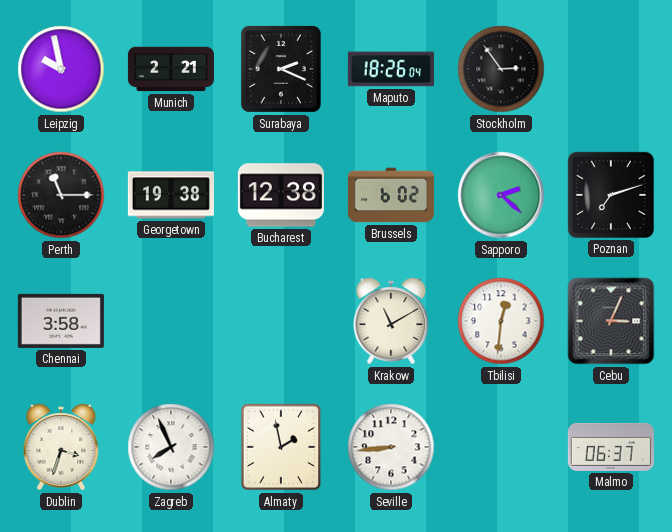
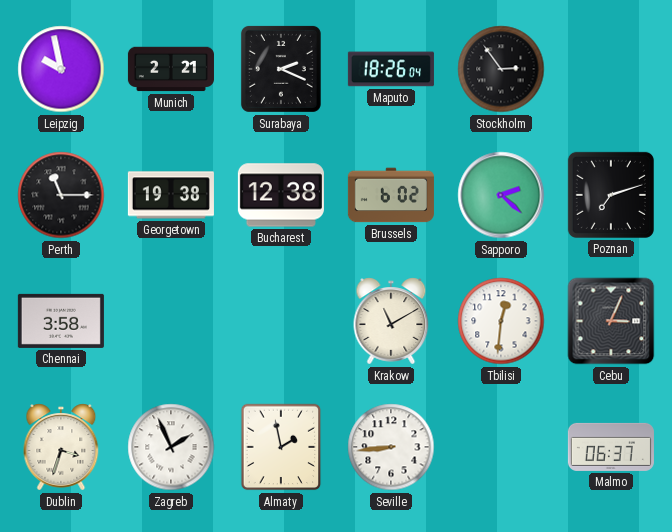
Zagreb: 7:56 -> 1:56
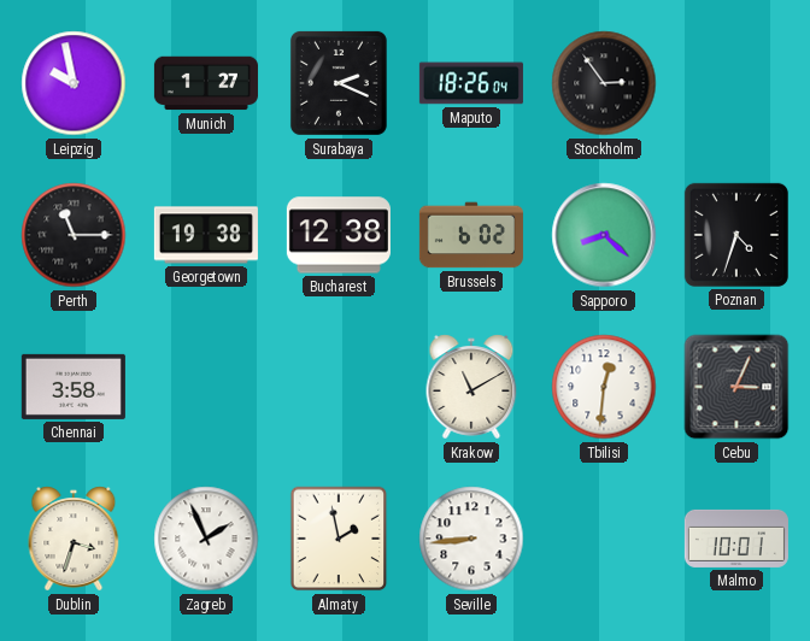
Munich: 2:21 -> 1:27
Sapporo: 2:22 -> 8:22
Poznan: 7:12 -> 4:33
Malmo: 06:37 -> 10:01
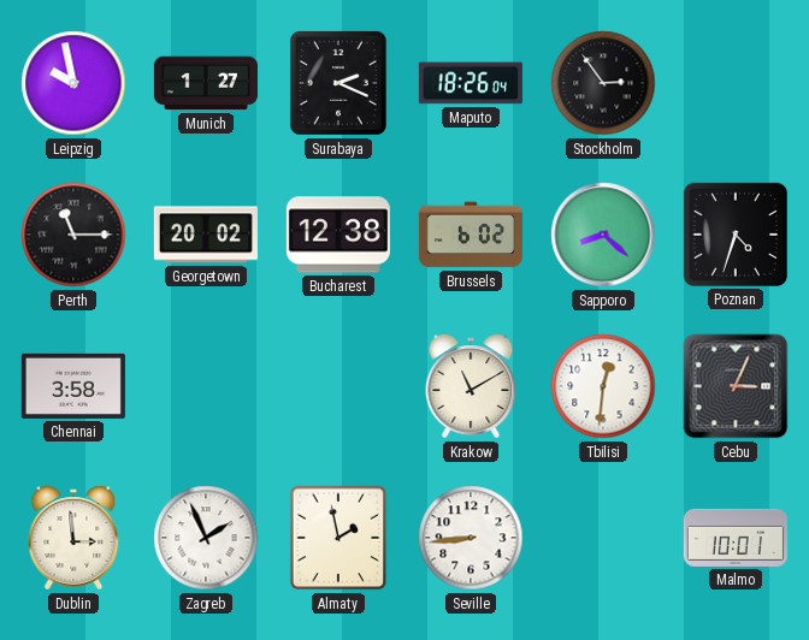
Georgetown: 19:38 -> 20:02
Dublin: 3:33 -> 2:59
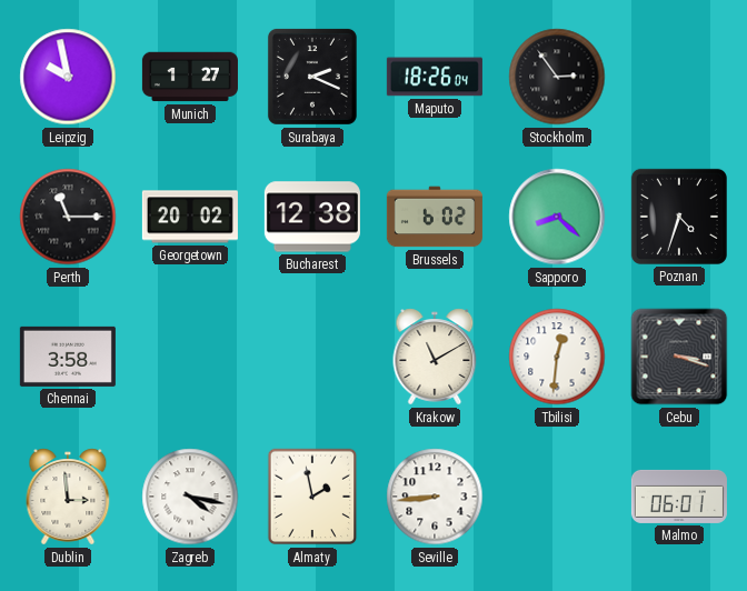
Cebu: 3:04 -> 3:18
Zagreb: 1:56 -> 4:17
Malmo: 10:01 -> 06:01
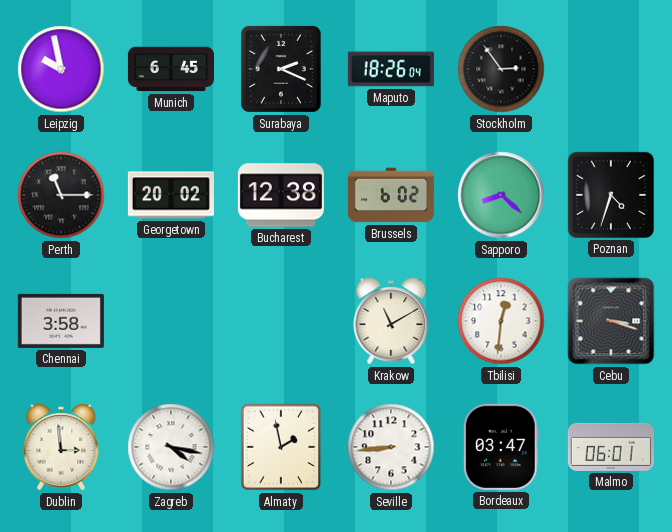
Munich: 1:27 -> 6:45
Bordeaux: none -> 03:47
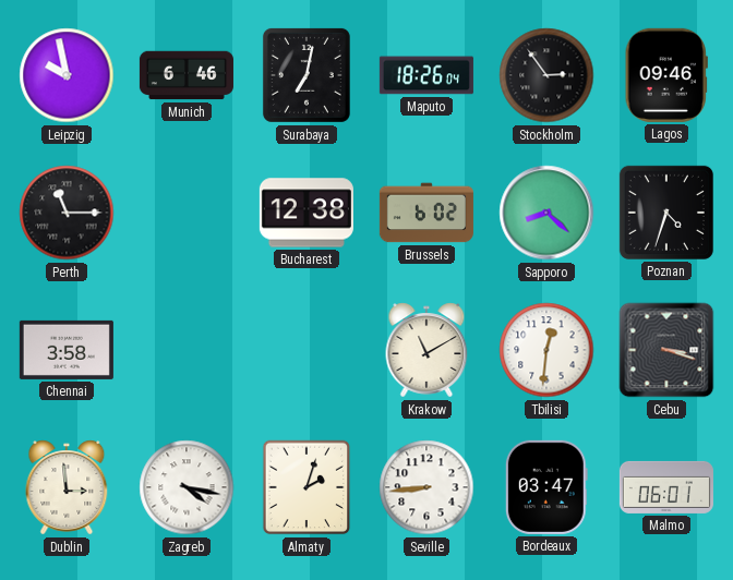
Munich: 6:45 -> 6:46
Surabaya: 2:19 -> 7:02
Lagos: none -> 09:46
Georgetown: 20:02 -> none
Almaty: 1:58 -> 2:03
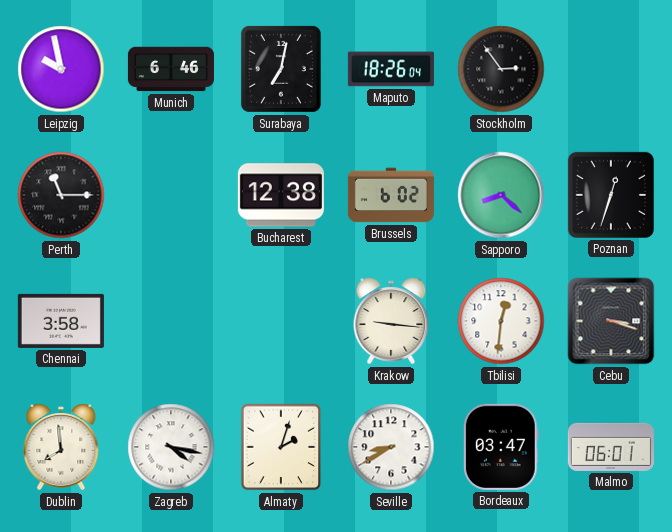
Lagos: 09:46 -> none
Poznan: 4:33 -> 12:33
Krakow: 11:10 -> 9:16
Dublin: 2:59 -> 7:59
Seville: 8:44 -> 8:40
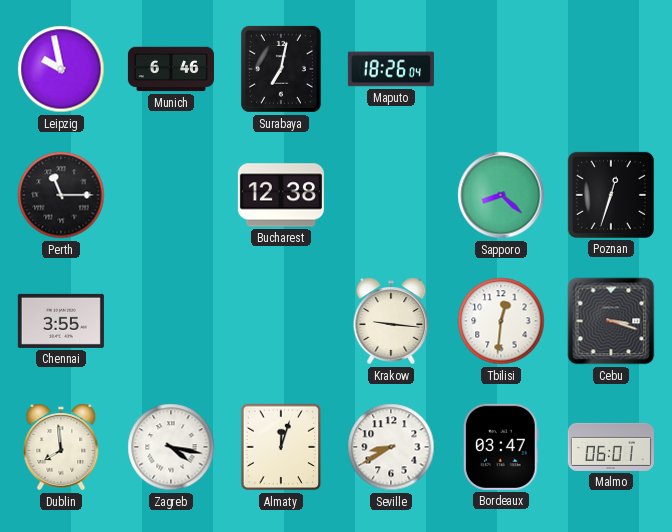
Stockholm: 2:54 -> none
Brussels: 6:02 -> none
Chennai: 3:58 -> 3:55
Almaty: 2:03 -> 12:03
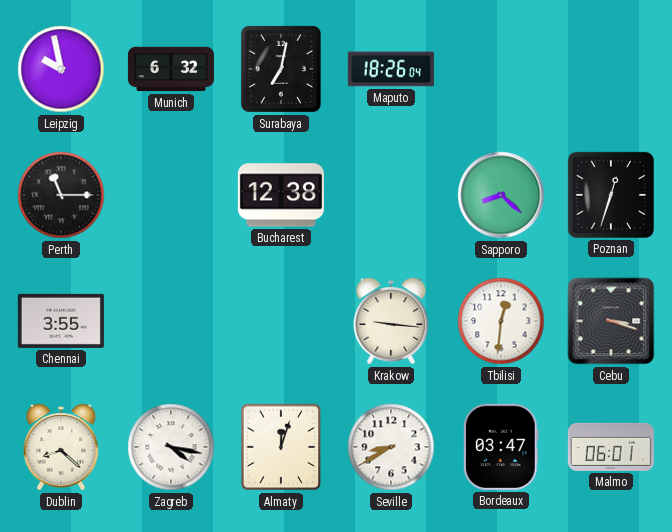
Munich: 6:46 -> 6:32
Dublin: 7:59 -> 8:22
